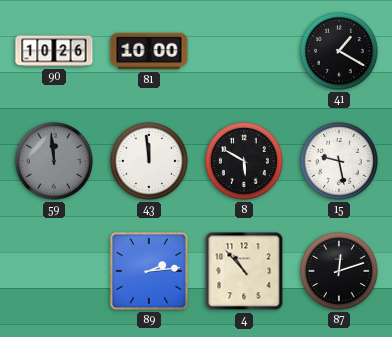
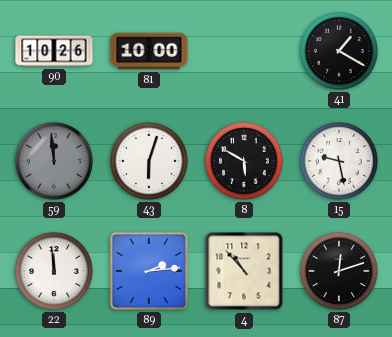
43: 11:59 -> 6:03
22: none -> 11:59
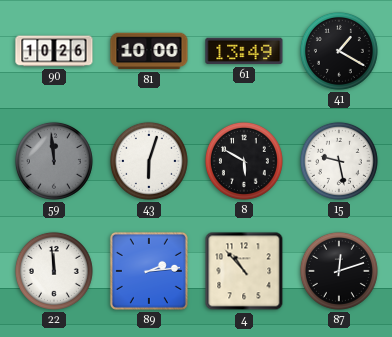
61: none -> 13:49
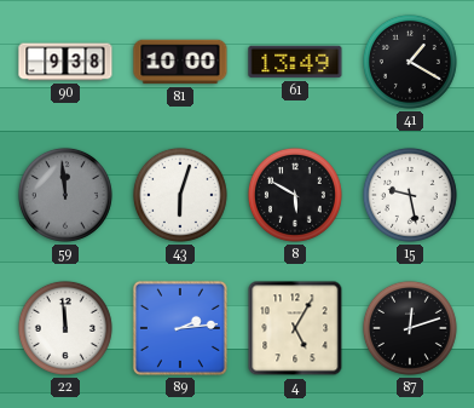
90: 10:26 -> 9:38
4: 10:53 -> 5:05
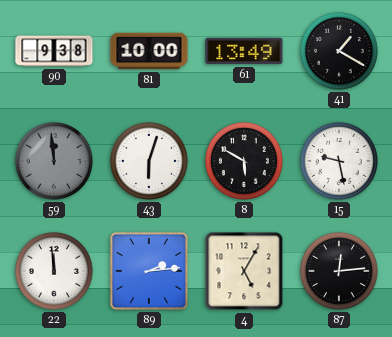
87: 12:12 -> 12:14
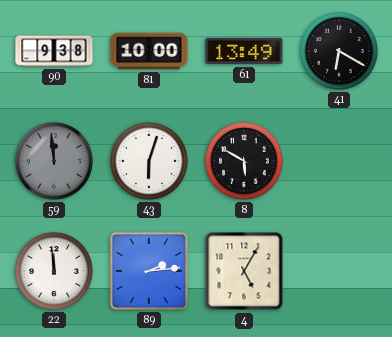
41: 1:20 -> 6:20
15: 9:28 -> none
87: 12:14 -> none
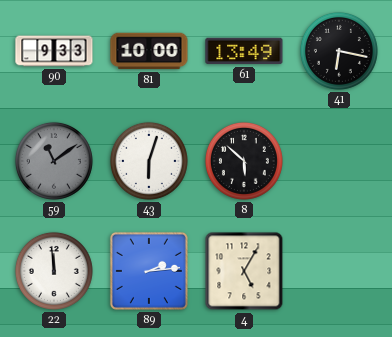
90: 9:38 -> 9:33
41: 6:20 -> 6:17
59: 11:59 -> 11:09
8: 5:50 -> 5:52
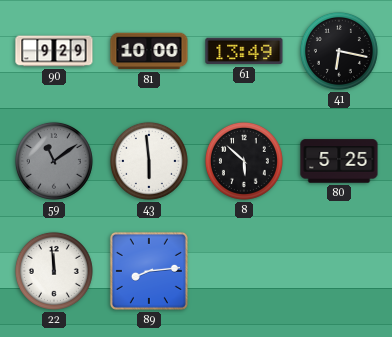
90: 9:33 -> 9:29
43: 6:03 -> 5:59
80: none -> 5:25
89: 2:14 -> 8:14
4: 5:05 -> none
